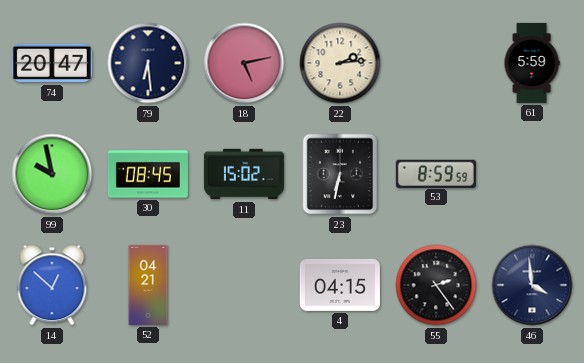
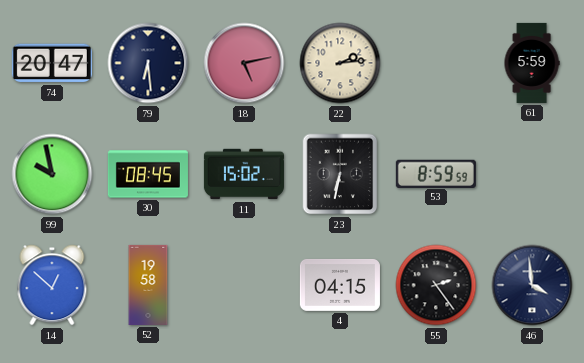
52: 04:21 -> 19:58
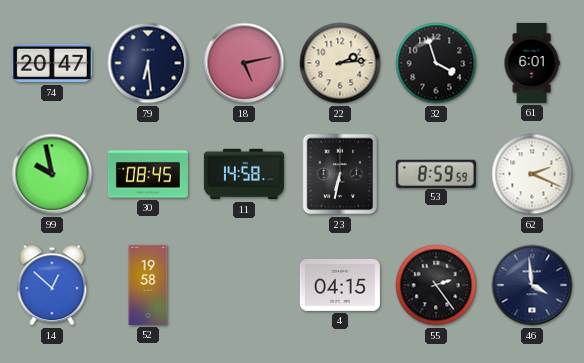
32: none -> 3:57
61: 5:59 -> 6:01
11: 15:02 -> 14:58
62: none -> 2:19
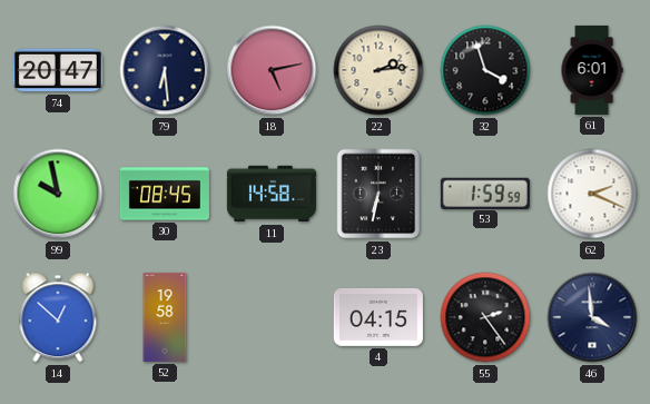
53: 8:59 -> 1:59
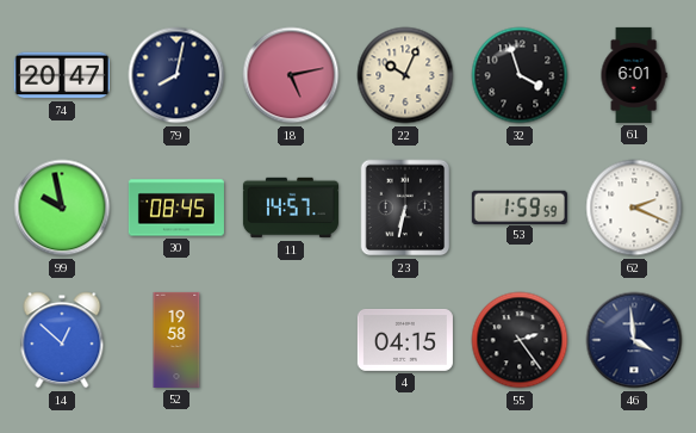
79: 6:29 -> 8:02
22: 2:14 -> 10:04
11: 14:58 -> 14:57
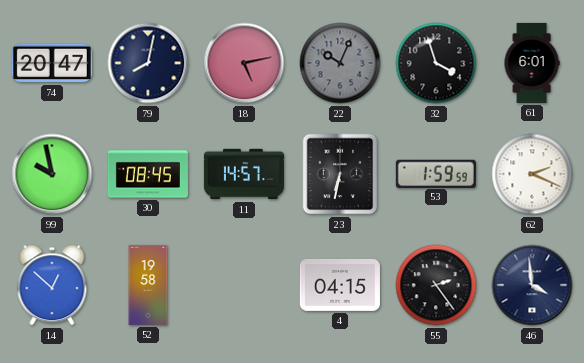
22 dial: cream -> grey
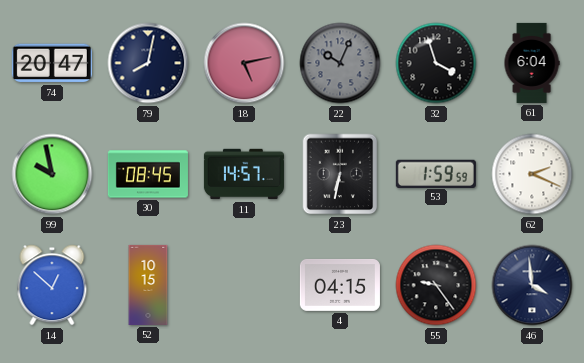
61: 6:01 -> 6:04
52: 19:58 -> 10:15
55: 2:24 -> 9:24
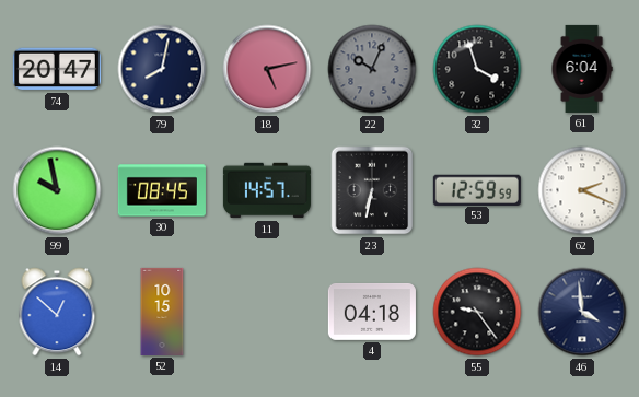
53: 1:59 -> 12:59
4: 04:15 -> 04:18
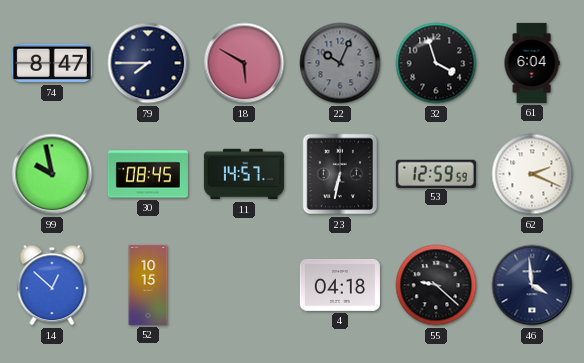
74: 20:47 -> 8:47
79: 8:02 -> 7:45
18: 5:13 -> 5:50
55: 9:24 -> 9:22
